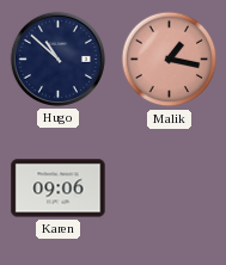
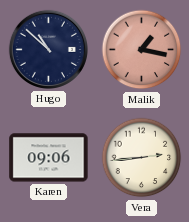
Vera: none -> 2:44
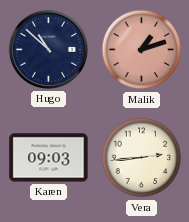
Malik: 1:17 -> 1:12
Karen: 09:06 -> 09:03
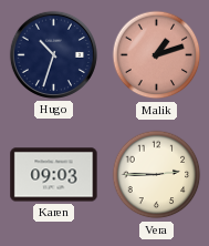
Hugo: 10:52 -> 10:33
Vera: 2:44 -> 2:45
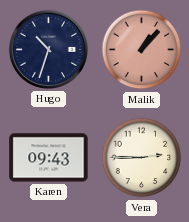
Malik: 1:12 -> 1:07
Karen: 09:03 -> 09:43
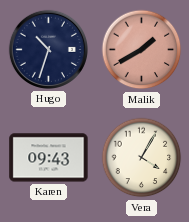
Malik: 1:07 -> 1:40
Vera: 2:45 -> 4:05
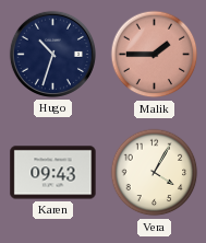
Malik: 1:40 -> 1:45
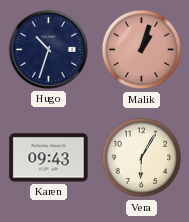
Malik: 1:45 -> 1:03
Vera: 4:05 -> 6:05
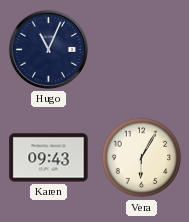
Hugo: 10:33 -> 11:04
Malik: 1:03 -> none
